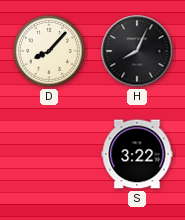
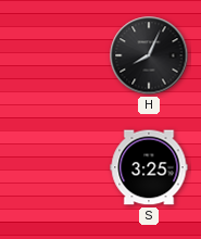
D: 8:07 -> none
S: 3:22 -> 3:25
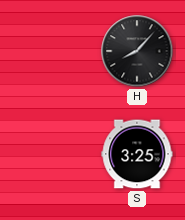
H: 8:04 -> 8:07
